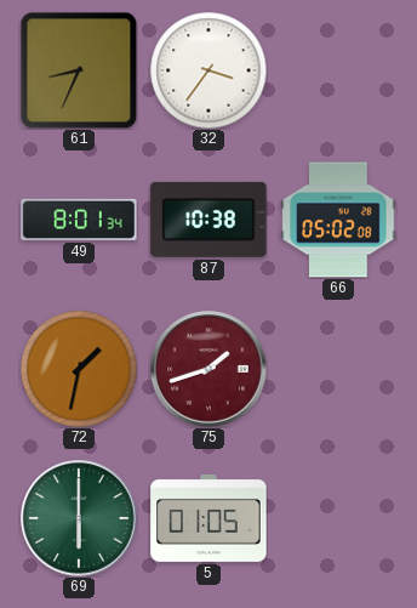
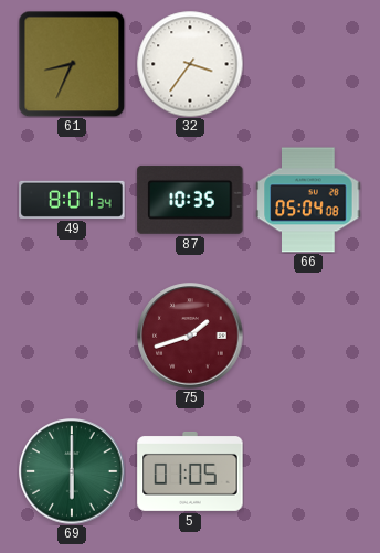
87: 10:38 -> 10:35
66: 05:02 -> 05:04
72: 1:32 -> none
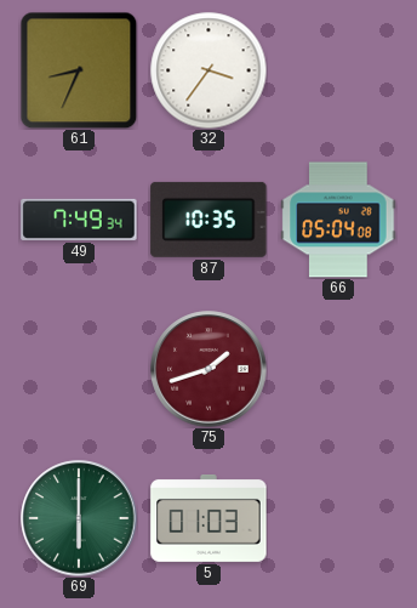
49: 8:01 -> 7:49
5: 01:05 -> 01:03
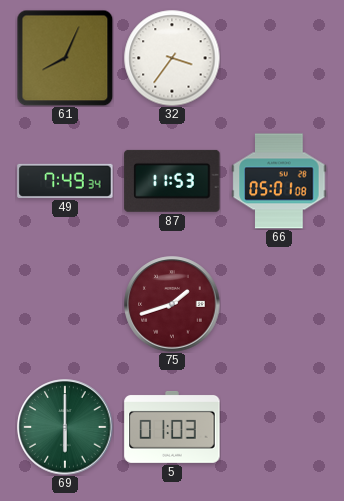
61: 8:34 -> 8:04
87: 10:35 -> 11:53
66: 05:04 -> 05:01
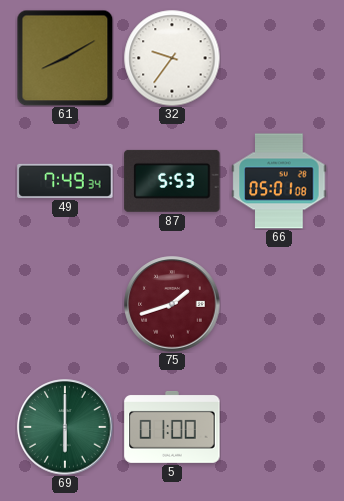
61: 8:04 -> 8:10
32: 3:36 -> 9:36
87: 11:53 -> 5:53
5: 01:03 -> 01:00
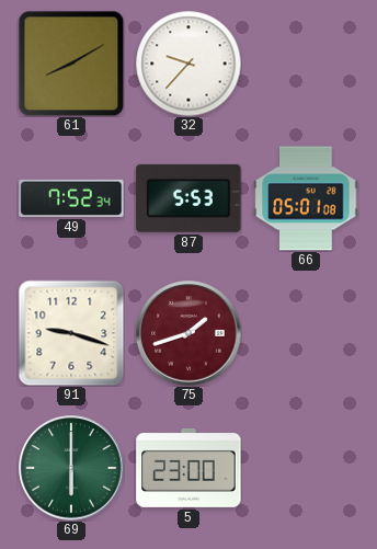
32: 9:36 -> 9:37
49: 7:49 -> 7:52
91: none -> 9:18
5: 01:00 -> 23:00
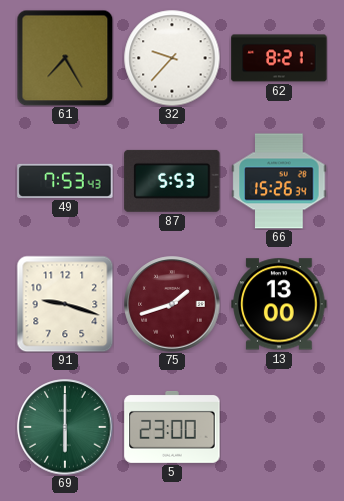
61: 8:10 -> 7:25
62: none -> 8:21
49: 7:52 -> 7:53
66: 05:01 -> 15:26
13: none -> 13:00
